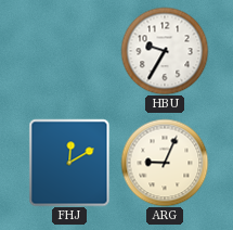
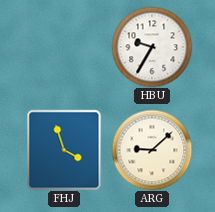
FHJ: 12:10 -> 3:57
ARG: 9:04 -> 9:08
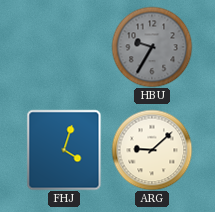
HBU dial: white -> grey
FHJ: 3:57 -> 4:03
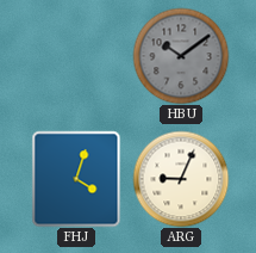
HBU: 9:35 -> 10:09
ARG: 9:08 -> 9:04
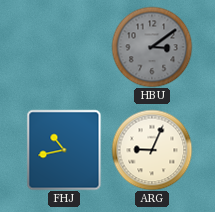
HBU: 10:09 -> 3:09
FHJ: 4:03 -> 10:43
